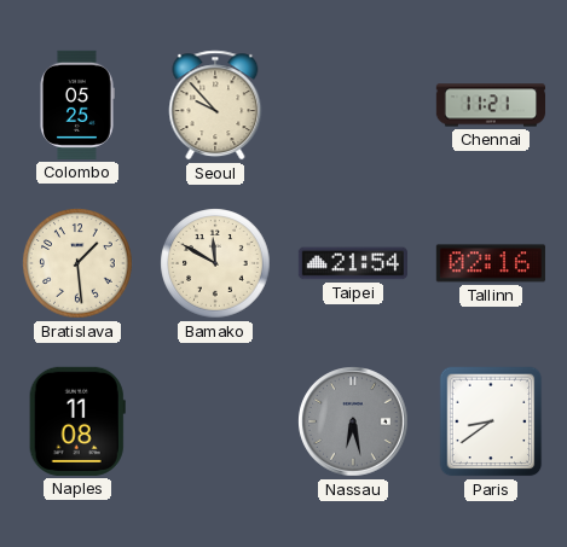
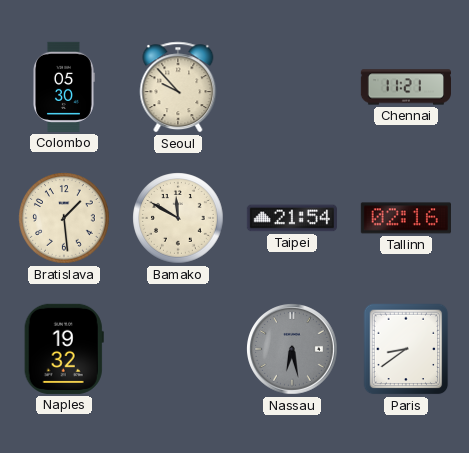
Colombo: 05:25 -> 05:30
Naples: 11:08 -> 19:32
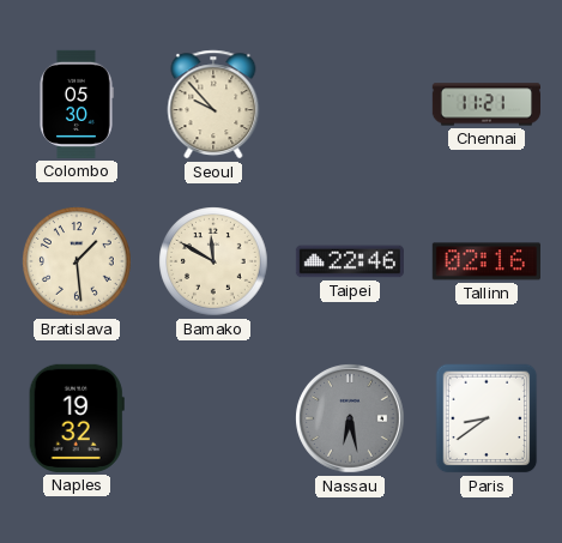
Taipei: 21:54 -> 22:46
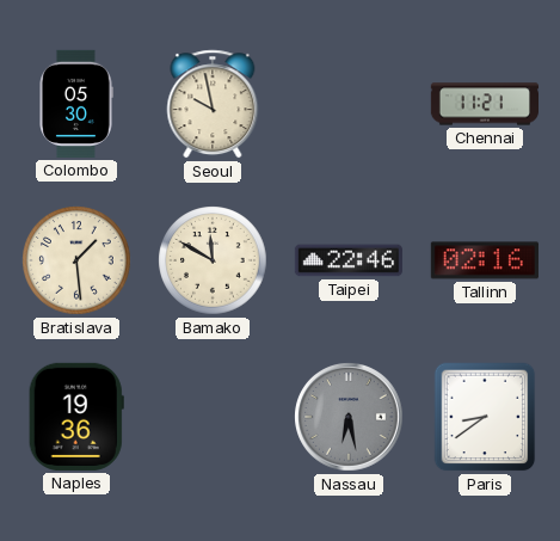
Seoul: 9:53 -> 9:58
Naples: 19:32 -> 19:36
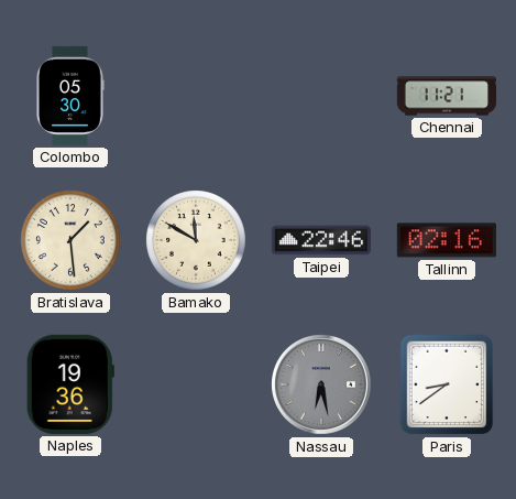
Seoul: 9:58 -> none
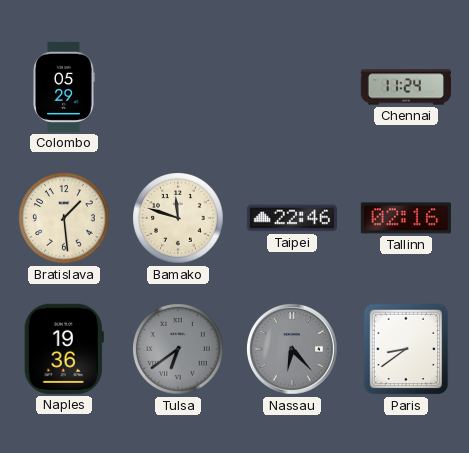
Colombo: 05:30 -> 05:29
Chennai: 11:21 -> 11:24
Bamako: 11:50 -> 11:48
Tulsa: none -> 6:39
Nassau: 6:28 -> 6:23
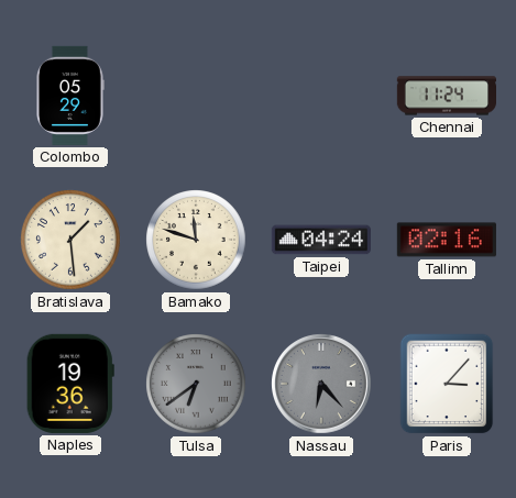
Taipei: 22:46 -> 04:24
Paris: 8:39 -> 3:07
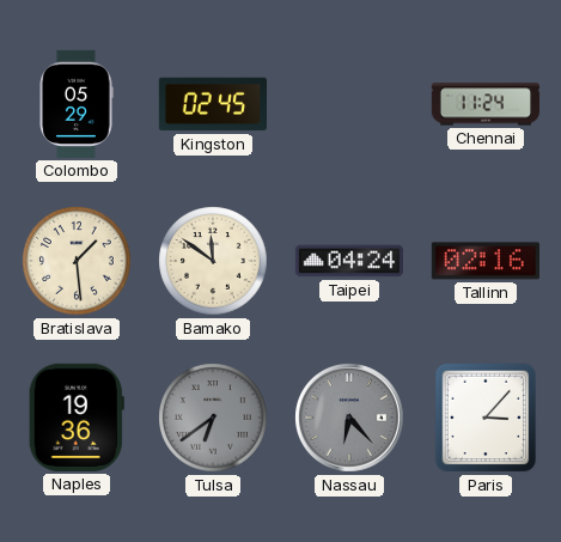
Kingston: none -> 02:45
Bamako: 11:48 -> 11:51
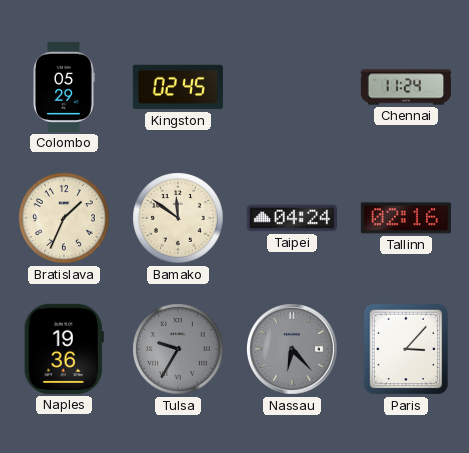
Bratislava: 1:29 -> 1:34
Tulsa: 6:39 -> 9:35
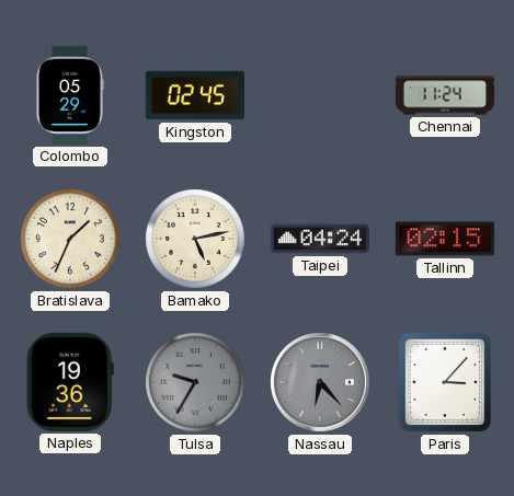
Bamako: 11:51 -> 5:13
Tallinn: 02:16 -> 02:15
